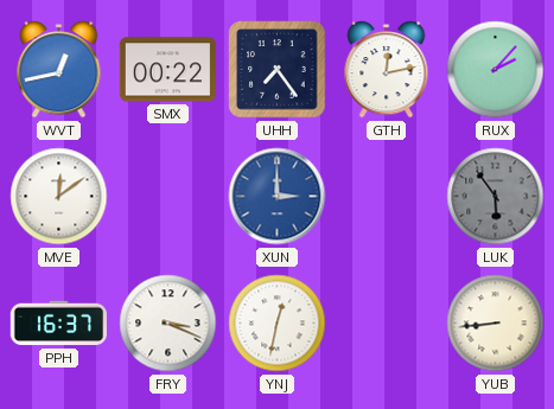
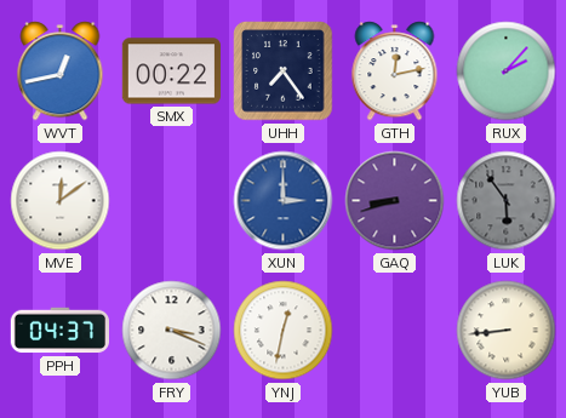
GAQ: none -> 8:42
PPH: 16:37 -> 04:37
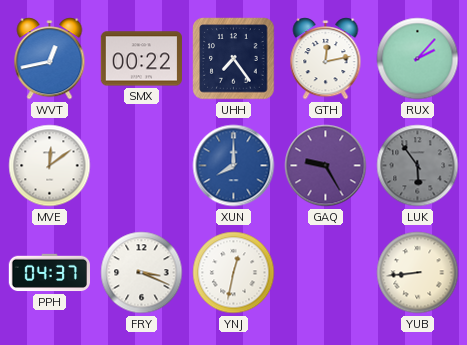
XUN: 3:00 -> 8:00
GAQ: 8:42 -> 9:25
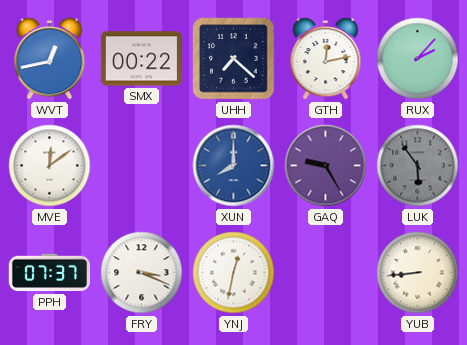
UHH: 7:24 -> 7:22
PPH: 04:37 -> 07:37
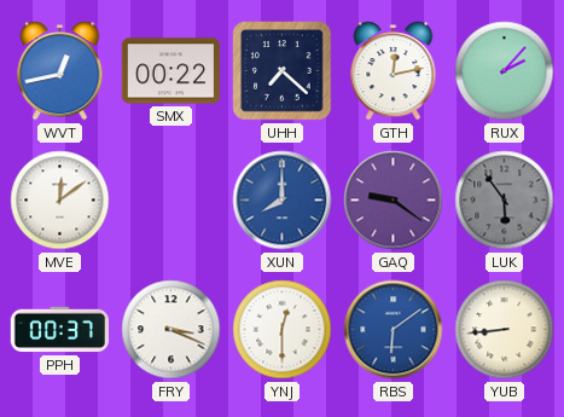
GAQ: 9:25 -> 9:21
PPH: 07:37 -> 00:37
YNJ: 12:32 -> 12:30
RBS: none -> 6:09
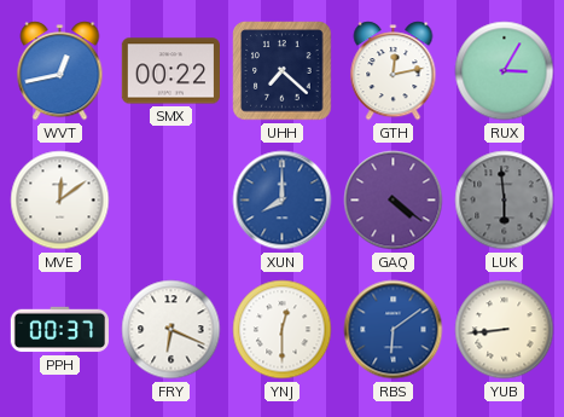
RUX: 2:07 -> 3:05
GAQ: 9:21 -> 4:21
LUK: 5:54 -> 5:59
FRY: 3:19 -> 6:19
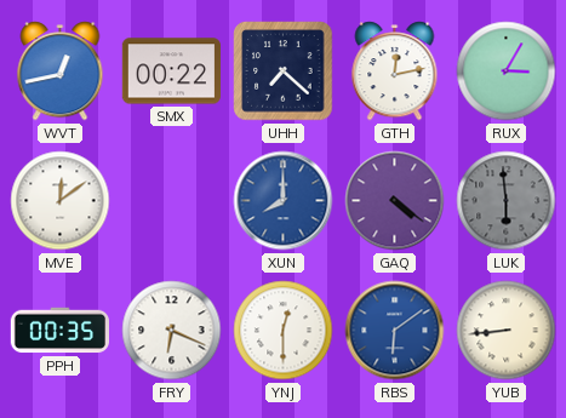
PPH: 00:37 -> 00:35
